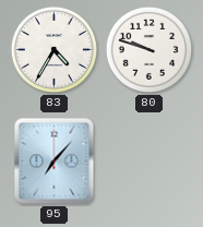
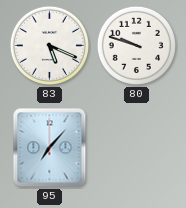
83: 4:35 -> 5:19
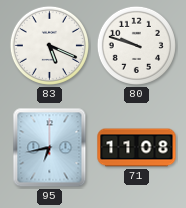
95: 7:07 -> 6:43
71: none -> 11:08
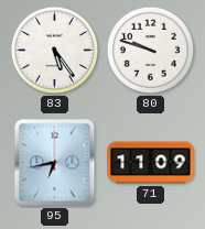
83: 5:19 -> 5:24
71: 11:08 -> 11:09
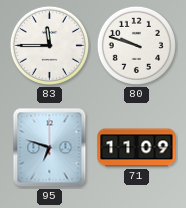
83: 5:24 -> 11:45
95: 6:43 -> 6:48
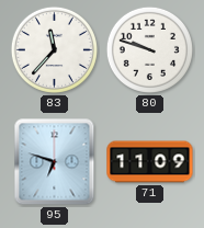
83: 11:45 -> 11:37
